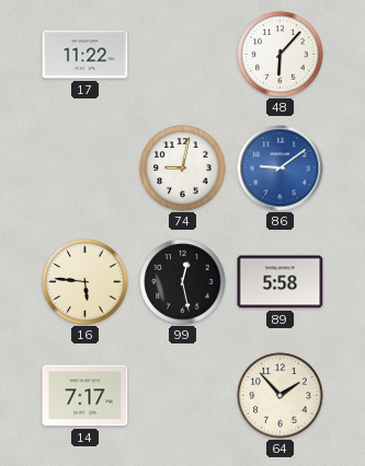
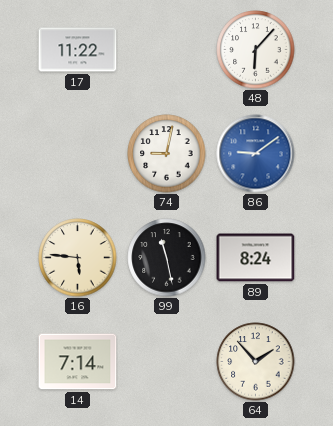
99: 12:28 -> 11:28
89: 5:58 -> 8:24
14: 7:17 -> 7:14
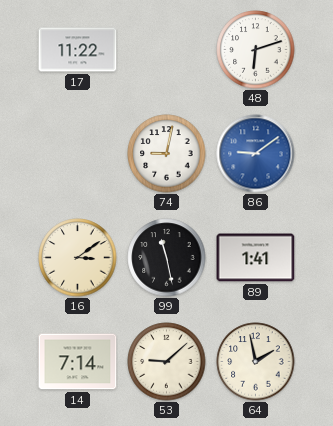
48: 6:07 -> 6:12
16: 5:46 -> 3:09
89: 8:24 -> 1:41
53: none -> 9:08
64: 1:53 -> 1:58
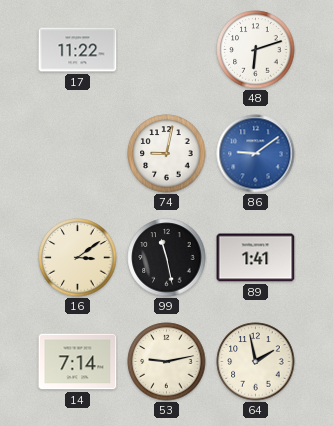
53: 9:08 -> 9:13
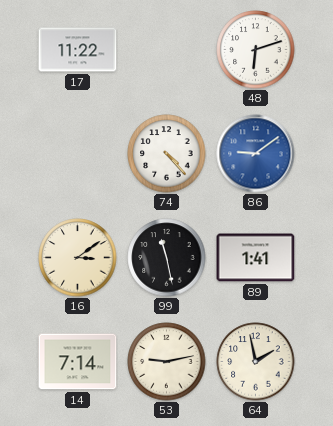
74: 9:02 -> 4:23
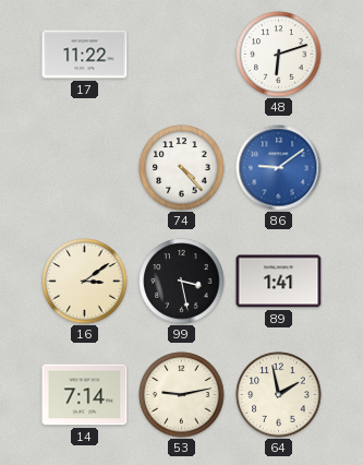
99: 11:28 -> 3:28
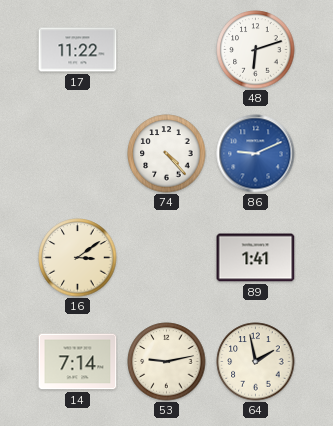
86: 9:09 -> 9:11
99: 3:28 -> none
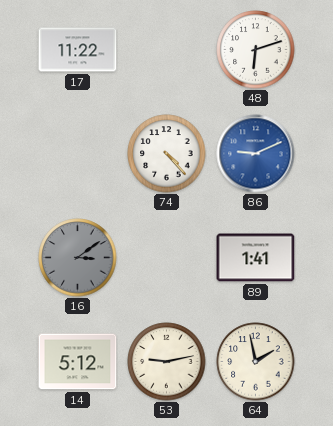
16 dial: cream -> grey
14: 7:14 -> 5:12
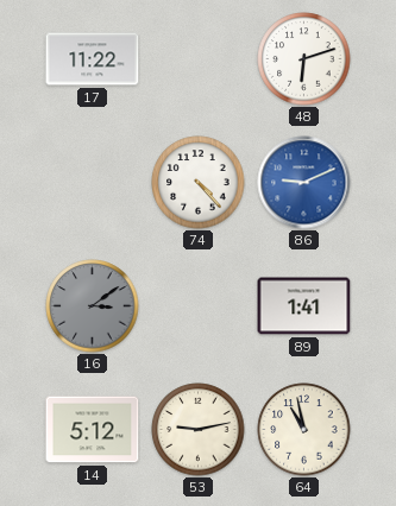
64: 1:58 -> 10:58
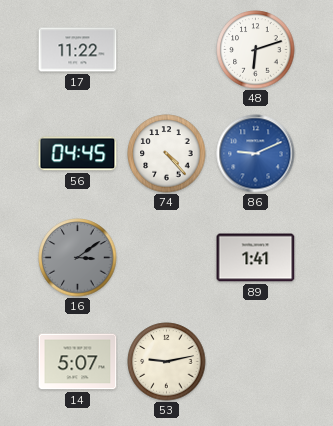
56: none -> 04:45
14: 5:12 -> 5:07
64: 10:58 -> none
